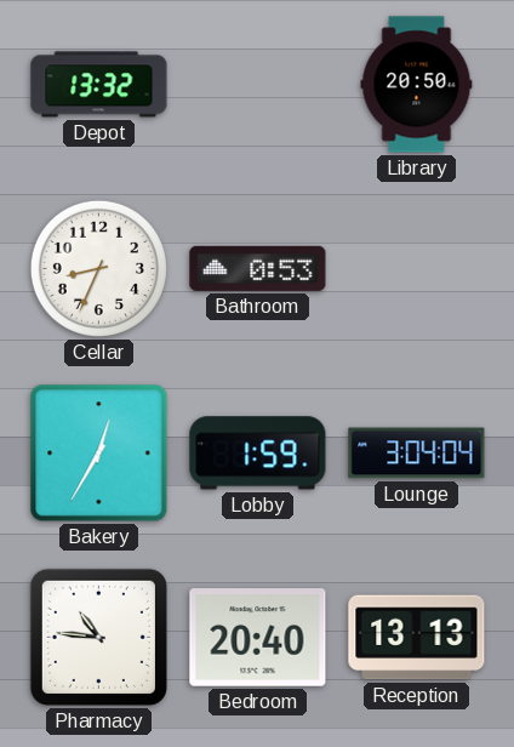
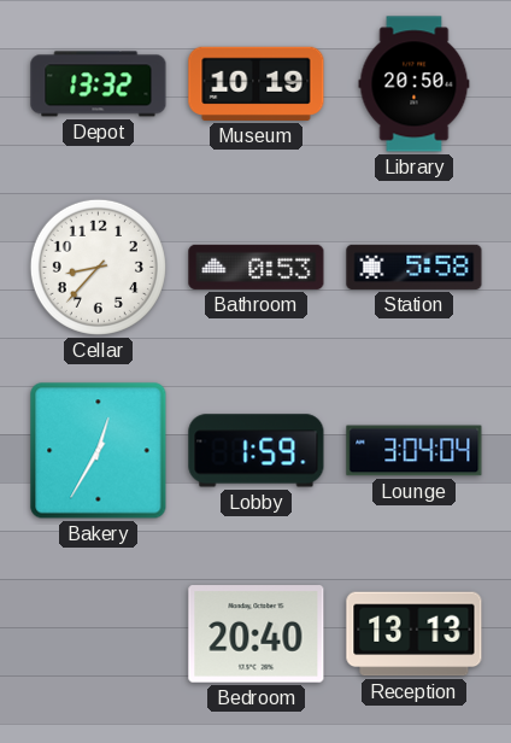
Museum: none -> 10:19
Cellar: 8:34 -> 8:37
Station: none -> 5:58
Pharmacy: 10:46 -> none
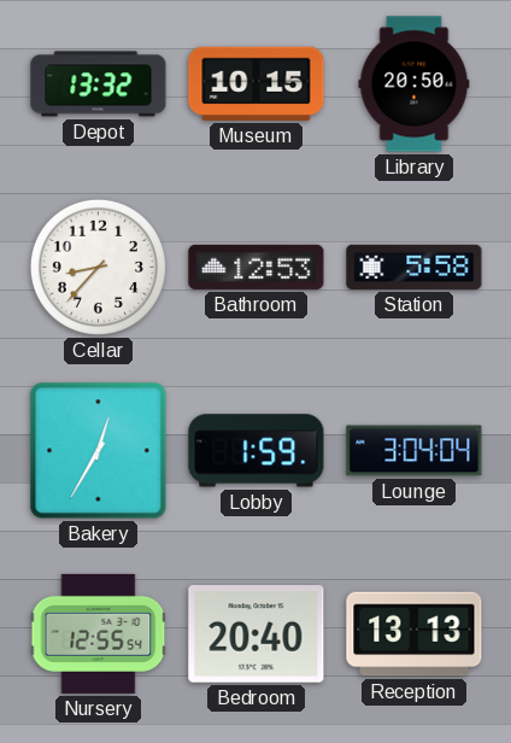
Museum: 10:19 -> 10:15
Bathroom: 0:53 -> 12:53
Nursery: none -> 12:55
